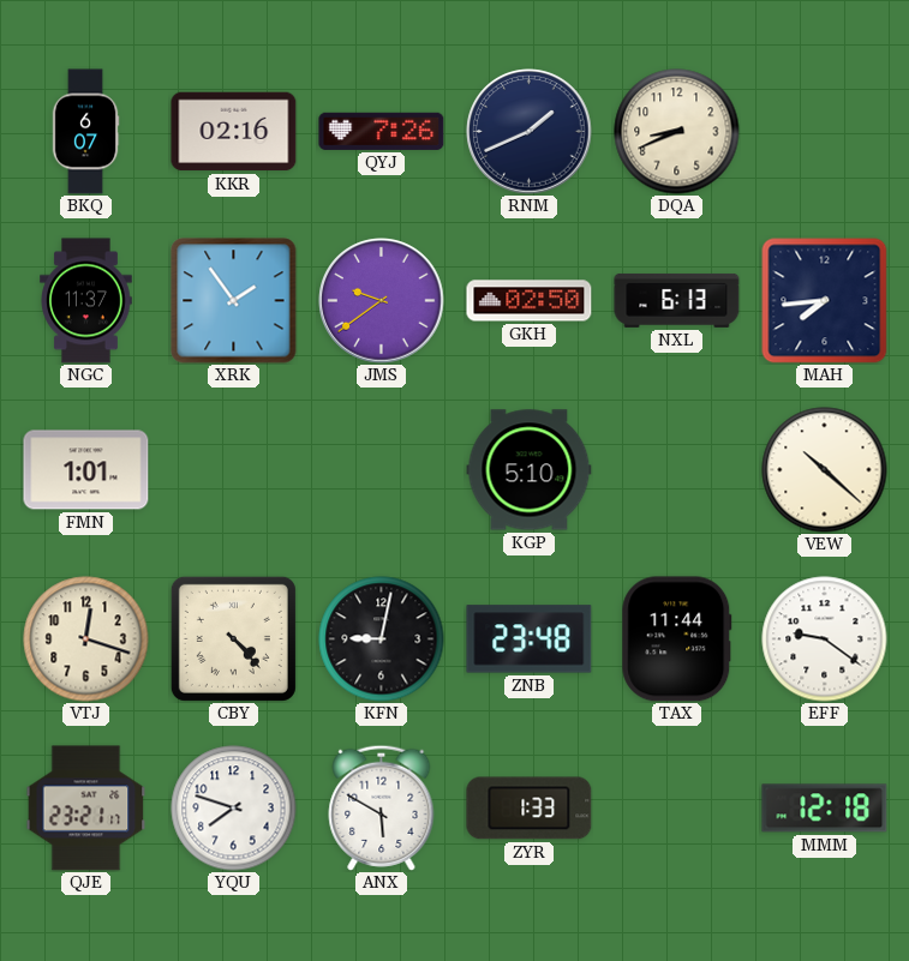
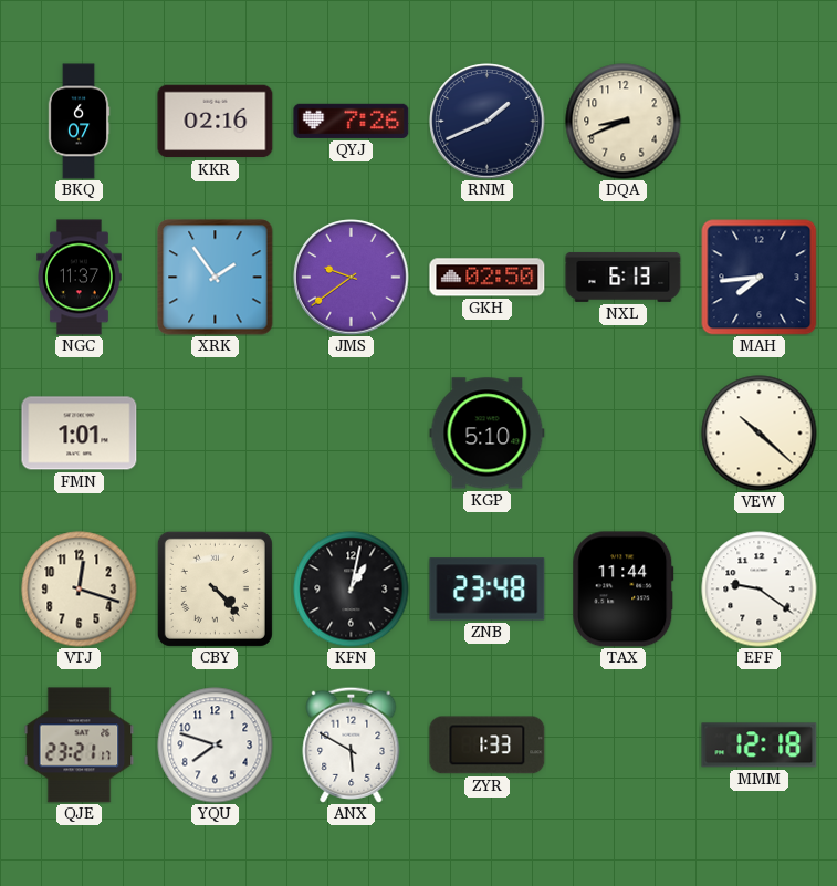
KFN: 9:02 -> 1:02
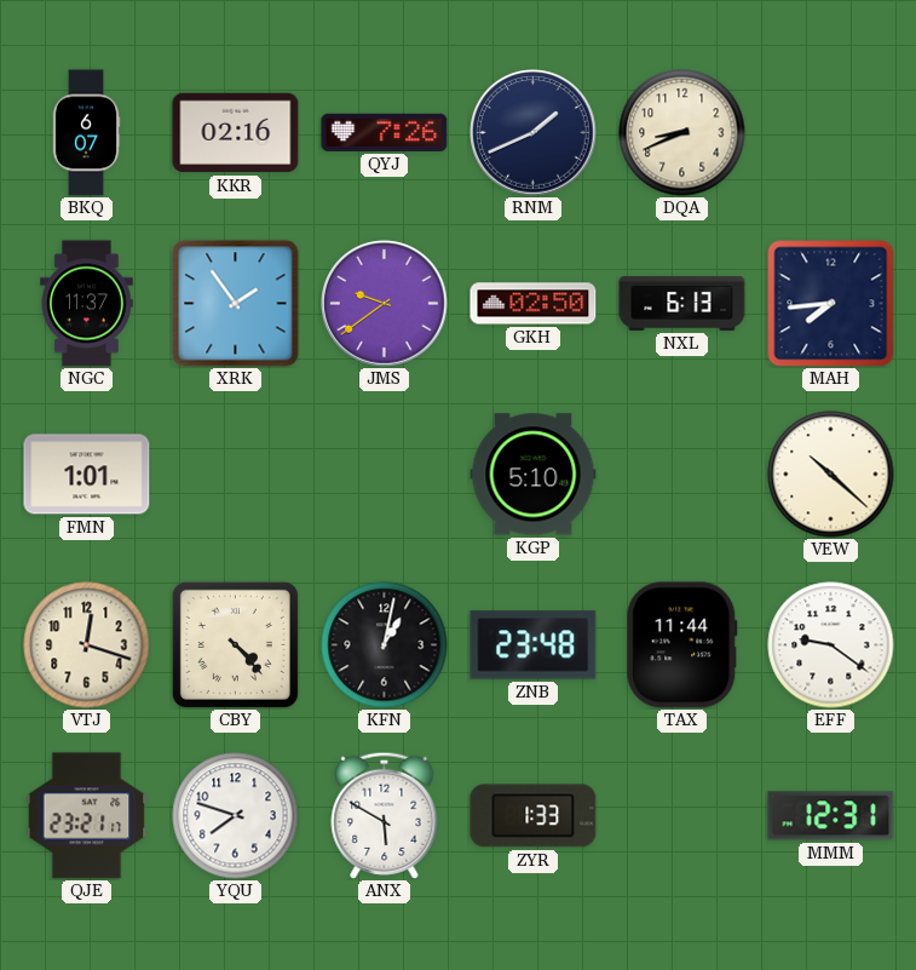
MMM: 12:18 -> 12:31
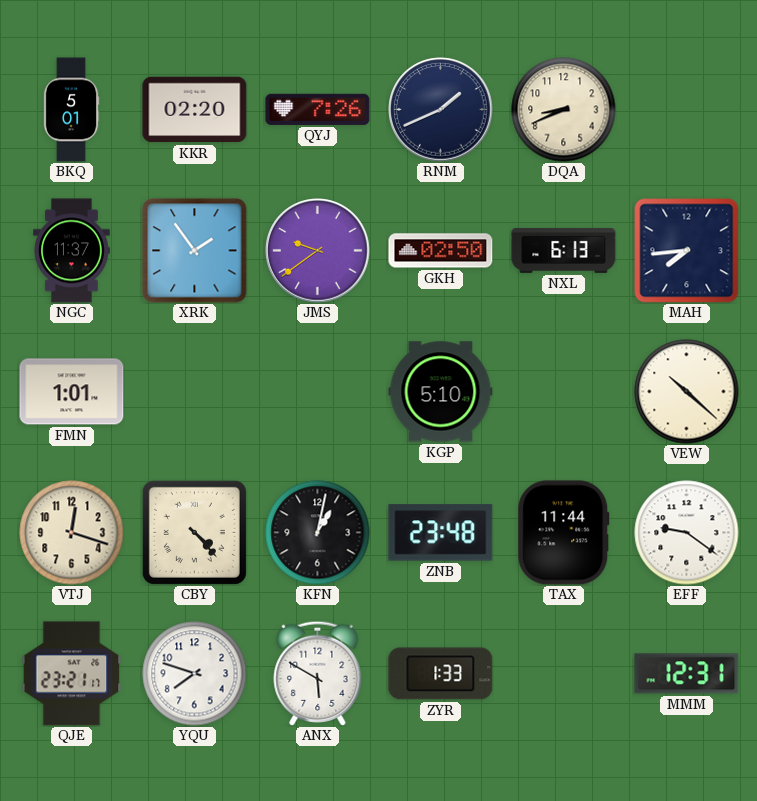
BKQ: 6:07 -> 5:01
KKR: 02:16 -> 02:20
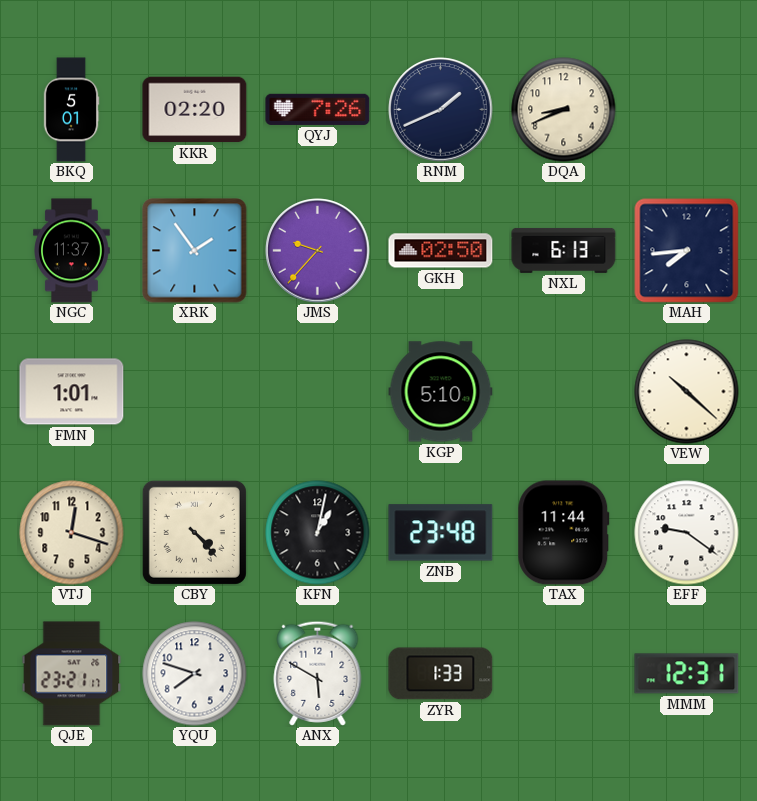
JMS: 9:39 -> 9:37
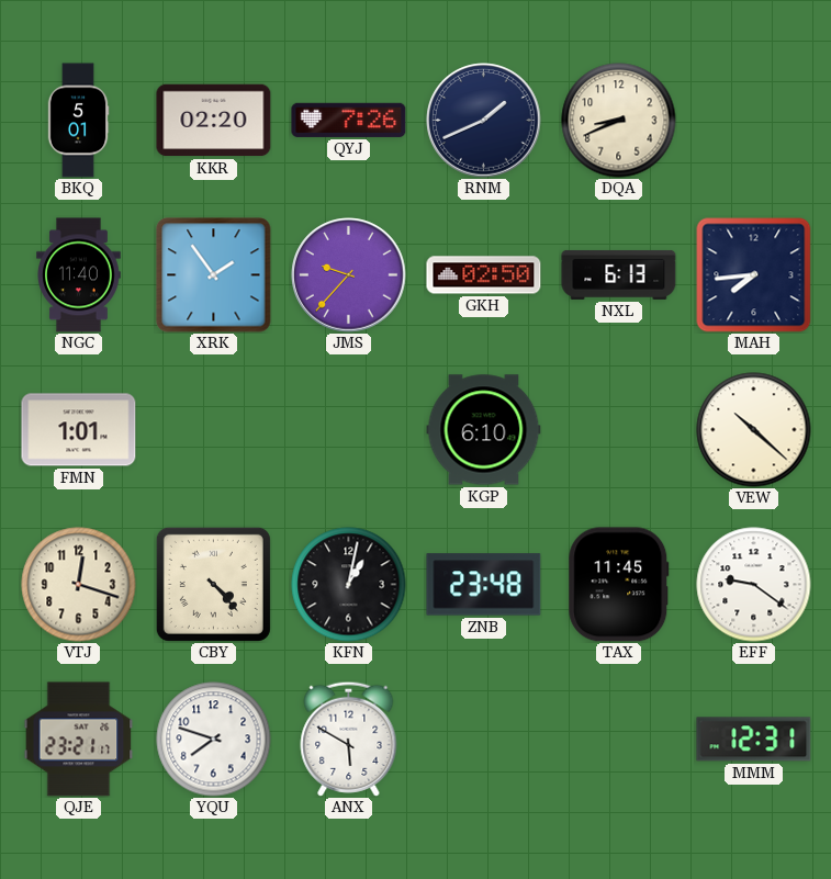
NGC: 11:37 -> 11:40
KGP: 5:10 -> 6:10
TAX: 11:44 -> 11:45
ZYR: 1:33 -> none
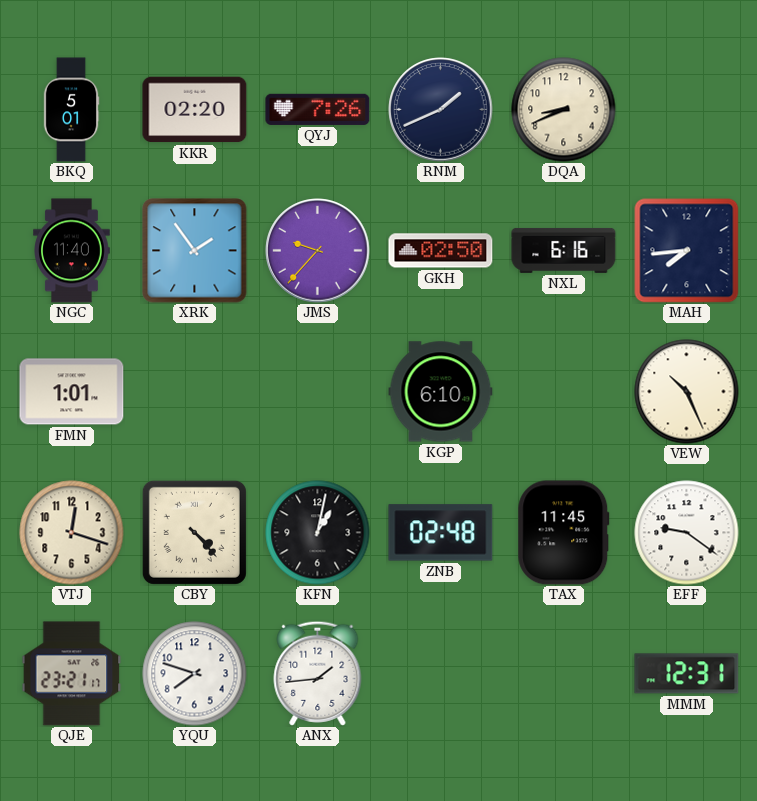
NXL: 6:13 -> 6:16
VEW: 10:22 -> 10:26
ZNB: 23:48 -> 02:48
ANX: 5:50 -> 1:44
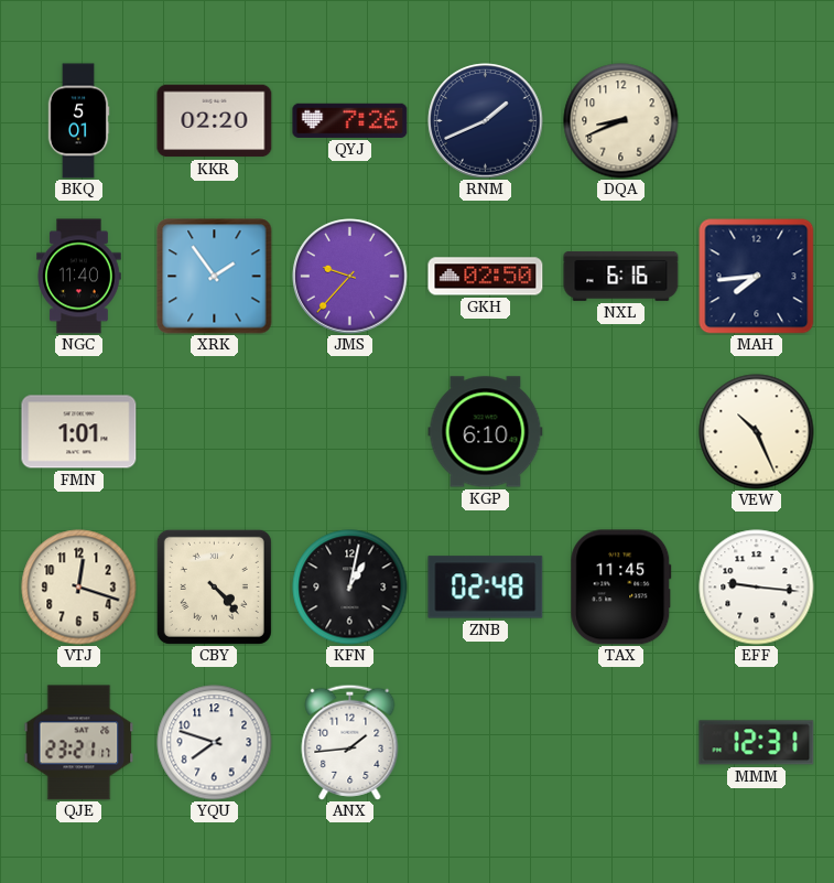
EFF: 9:21 -> 9:16
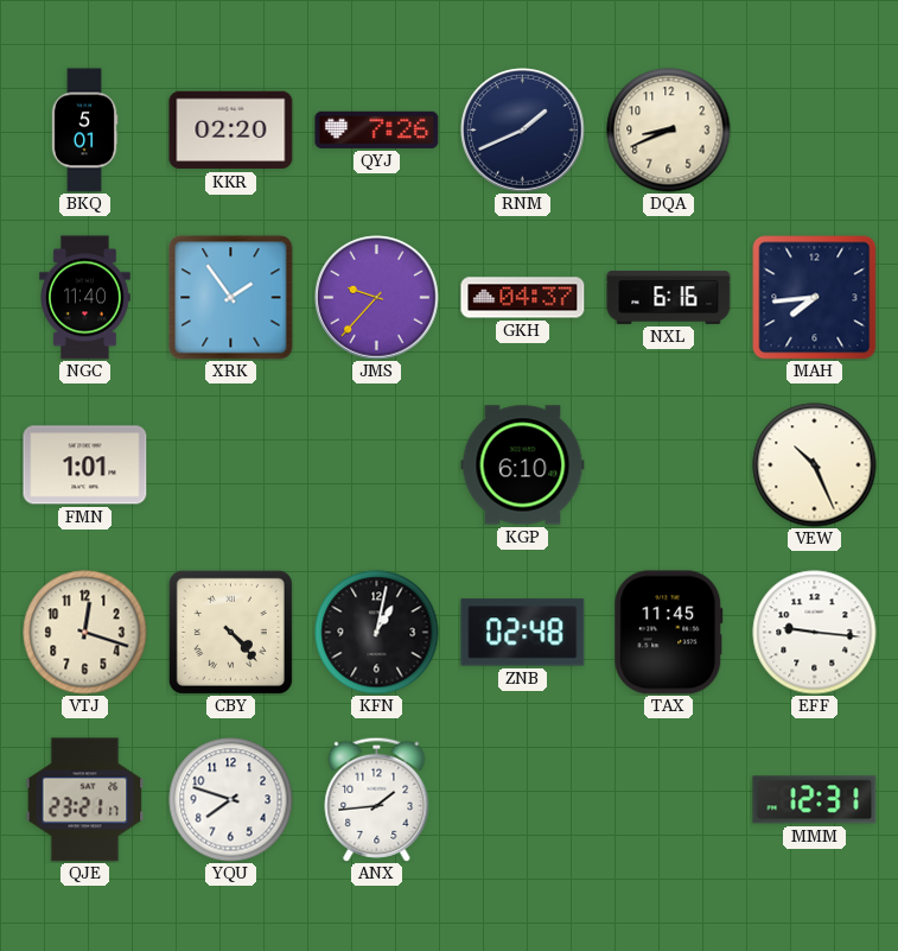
GKH: 02:50 -> 04:37
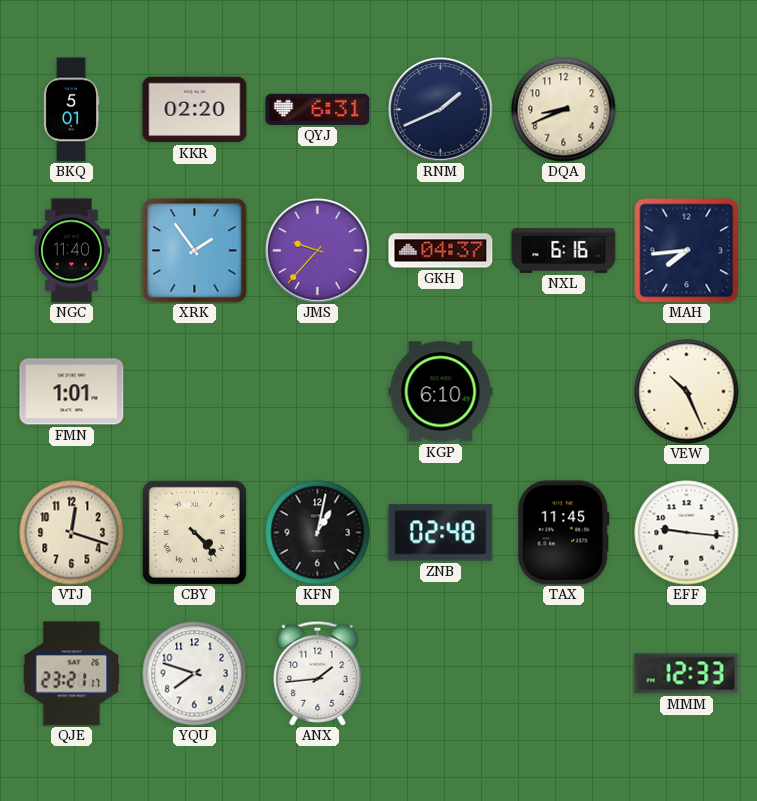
QYJ: 7:26 -> 6:31
MMM: 12:31 -> 12:33
